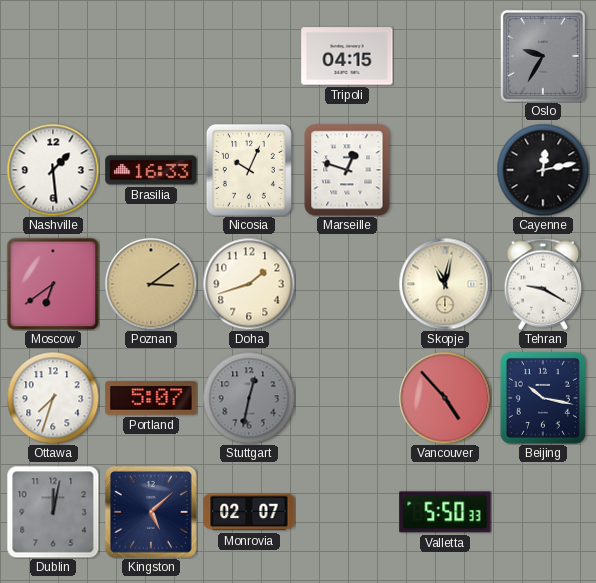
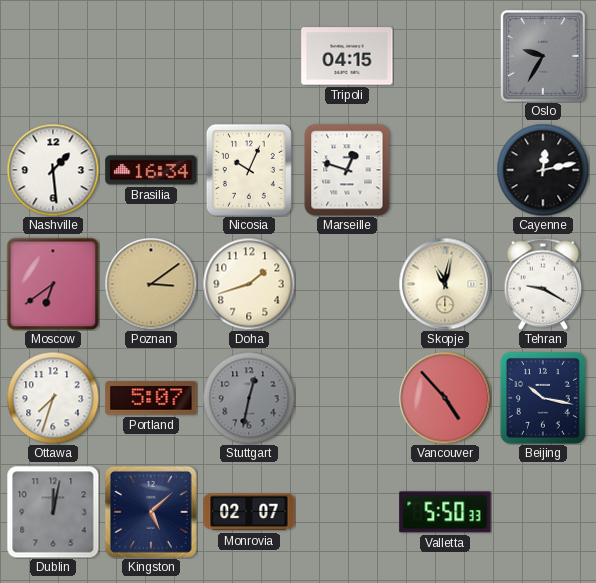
Brasilia: 16:33 -> 16:34
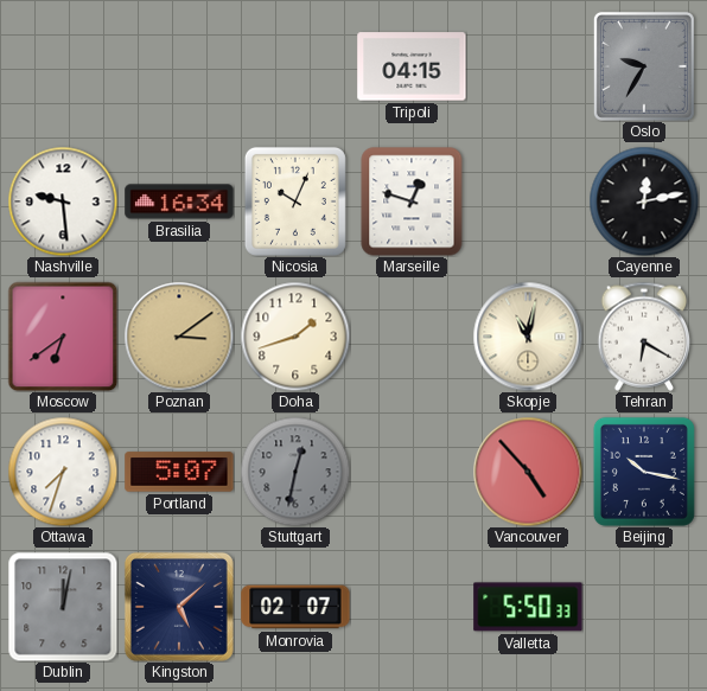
Nashville: 1:29 -> 9:29
Tehran: 9:20 -> 6:20
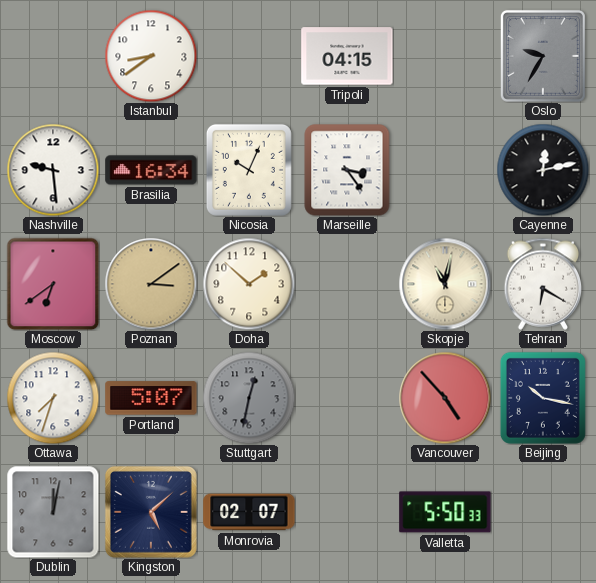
Istanbul: none -> 8:39
Marseille: 12:48 -> 3:24
Doha: 1:42 -> 1:52
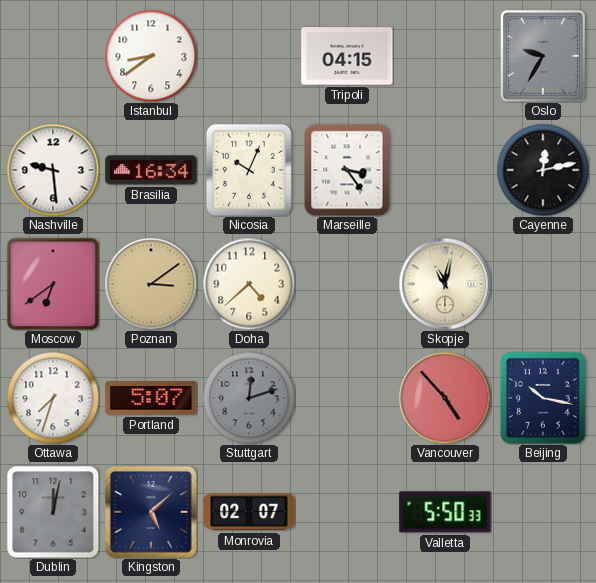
Doha: 1:52 -> 4:38
Tehran: 6:20 -> none
Stuttgart: 12:32 -> 12:12
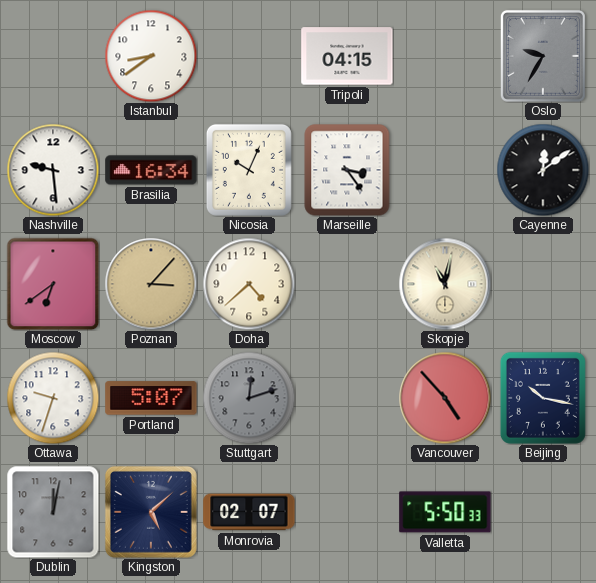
Cayenne: 12:13 -> 12:09
Poznan: 3:09 -> 3:07
Ottawa: 7:33 -> 9:33
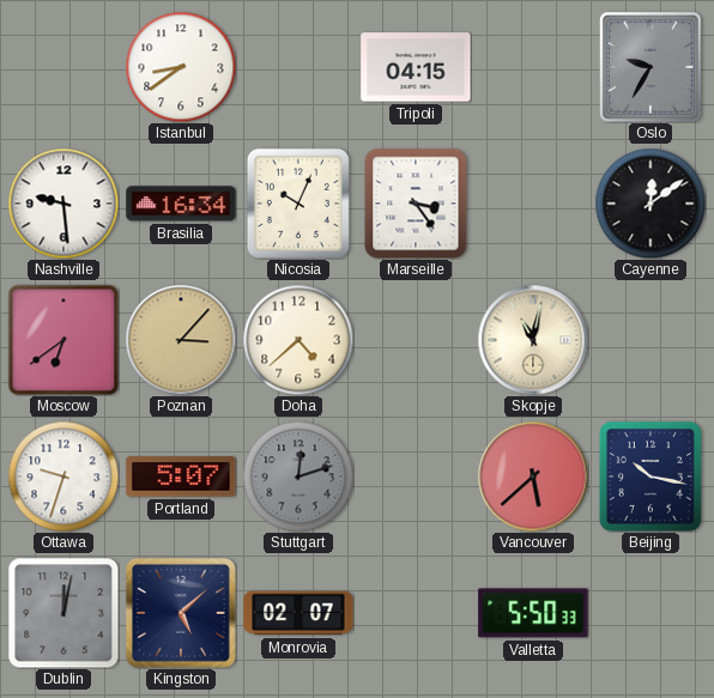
Vancouver: 4:53 -> 5:38
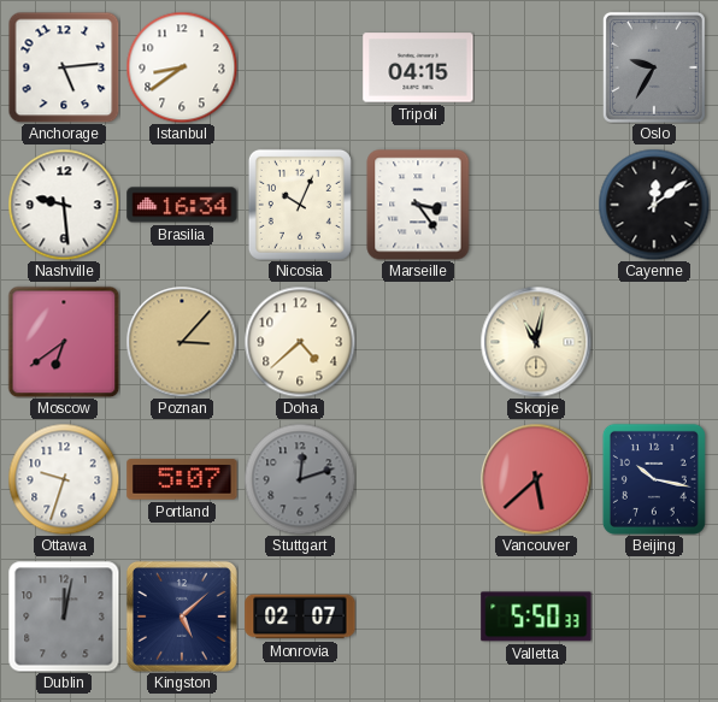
Anchorage: none -> 5:14
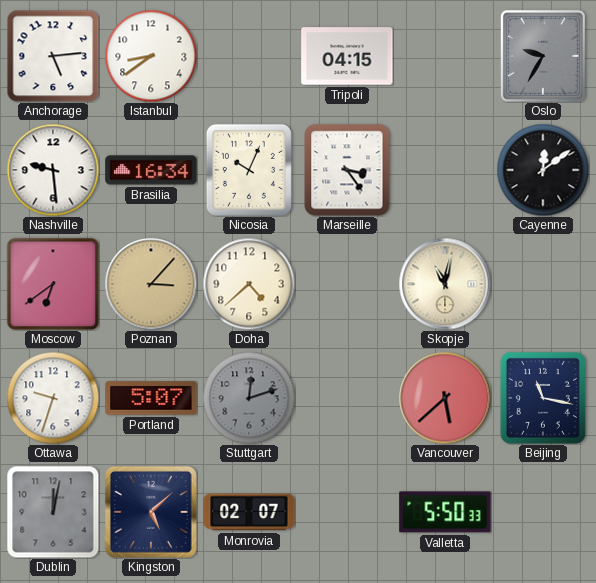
Beijing: 10:17 -> 11:17
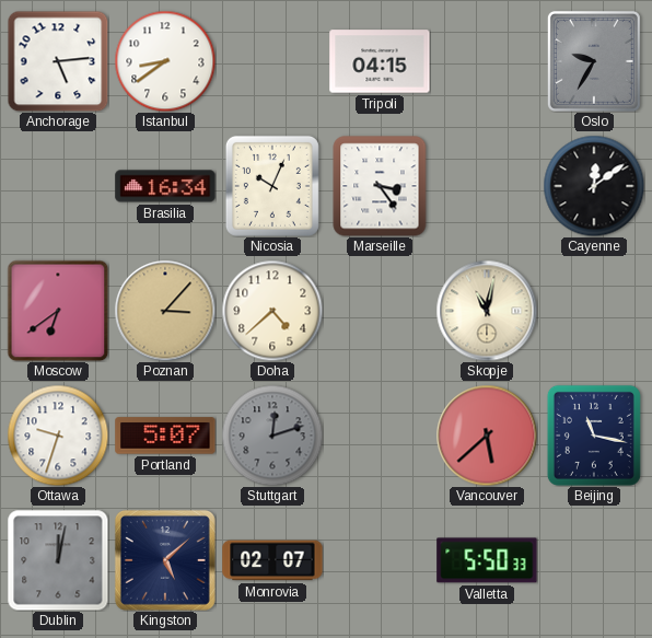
Nashville: 9:29 -> none
